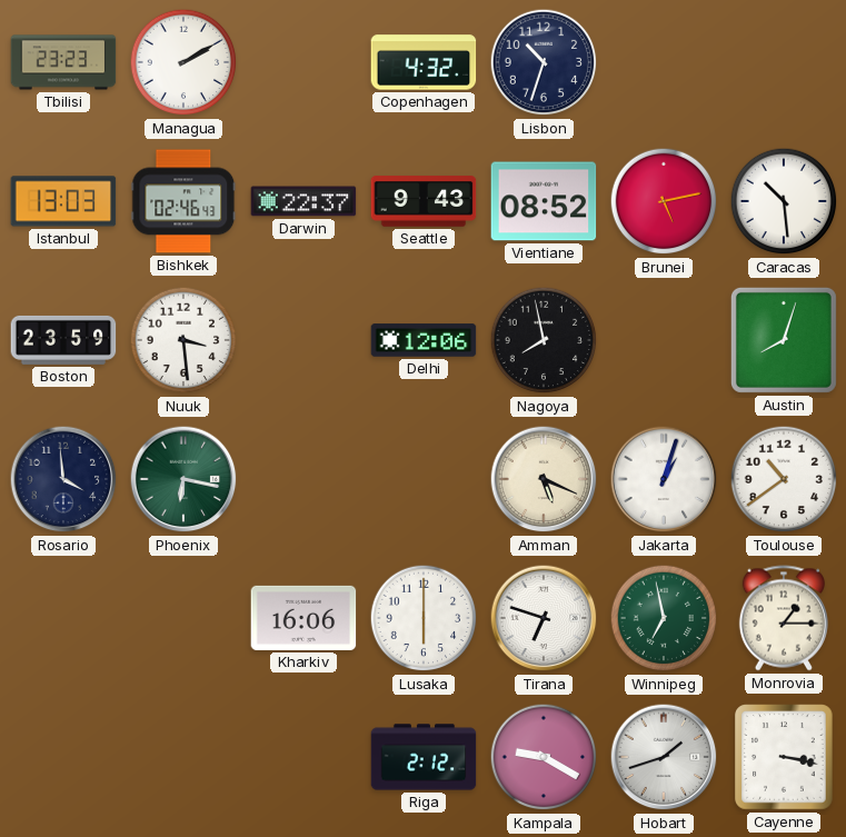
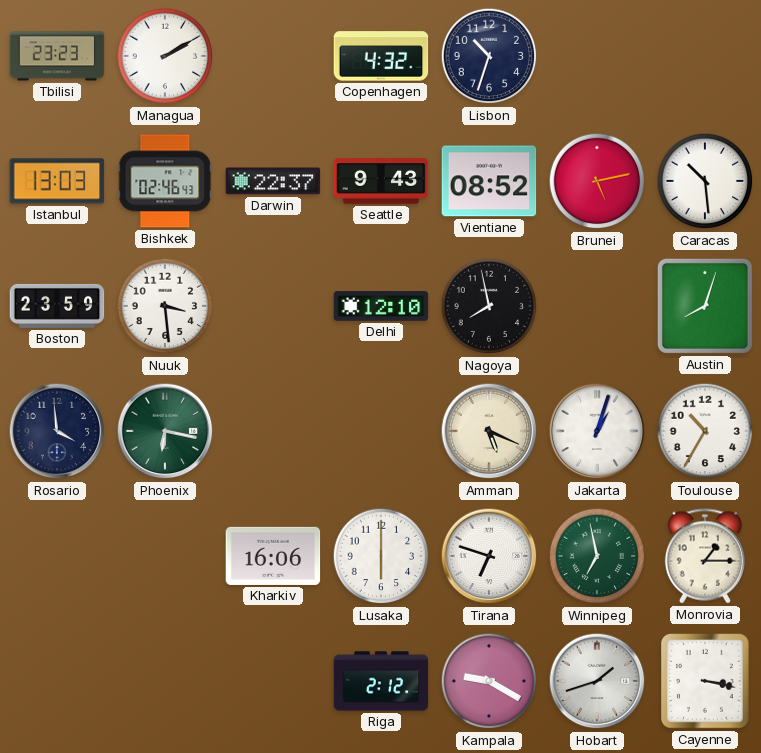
Delhi: 12:06 -> 12:10
Toulouse: 10:39 -> 10:35
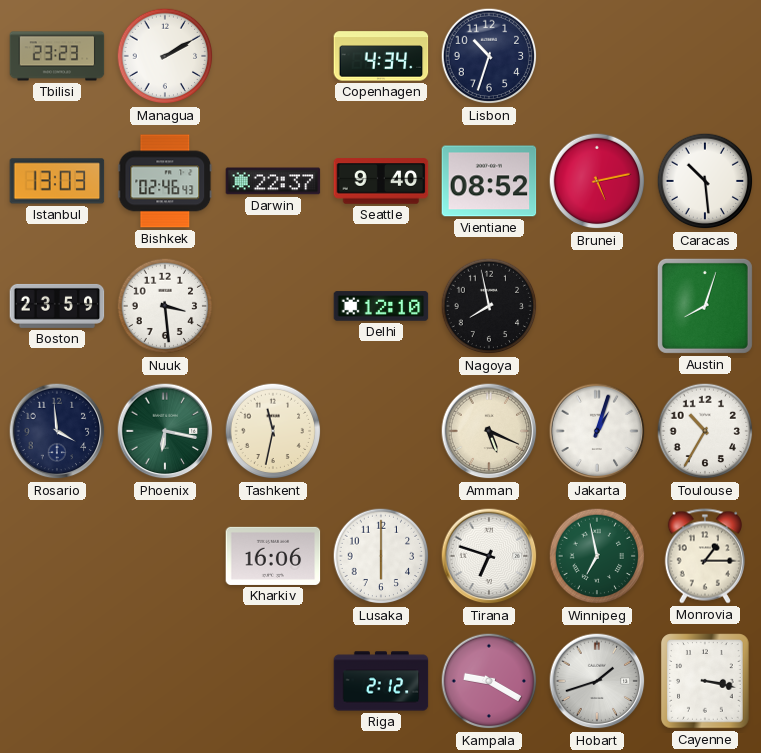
Copenhagen: 4:32 -> 4:34
Seattle: 9:43 -> 9:40
Tashkent: none -> 11:32
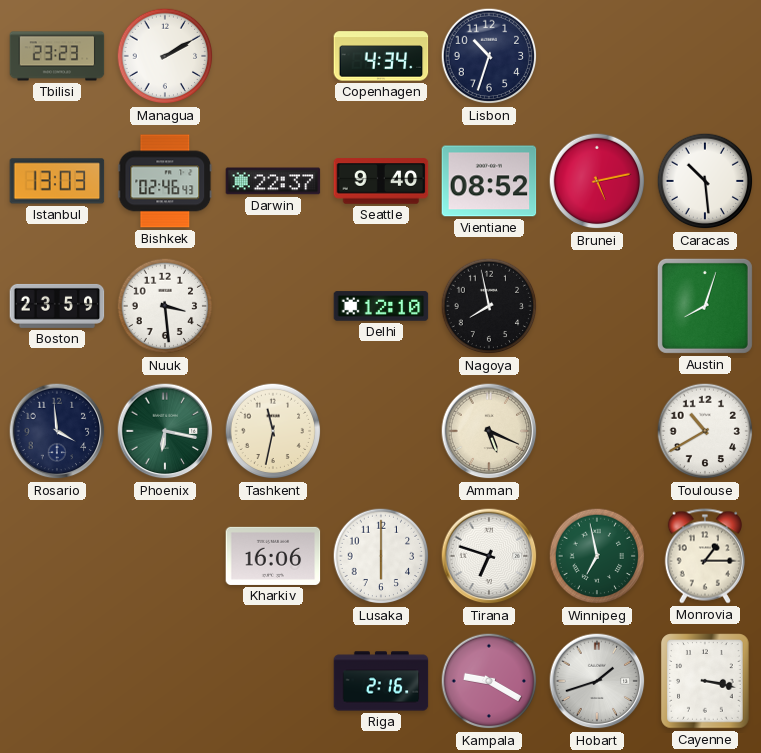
Jakarta: 1:03 -> none
Toulouse: 10:35 -> 10:40
Riga: 2:12 -> 2:16
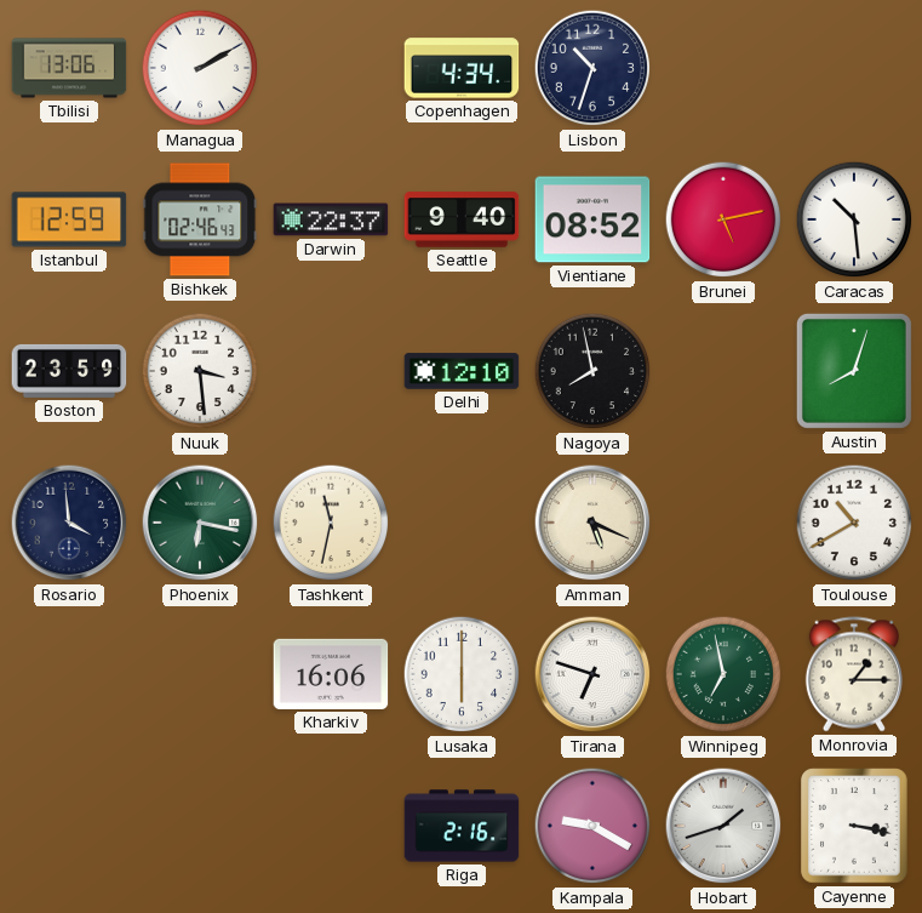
Tbilisi: 23:23 -> 13:06
Istanbul: 13:03 -> 12:59
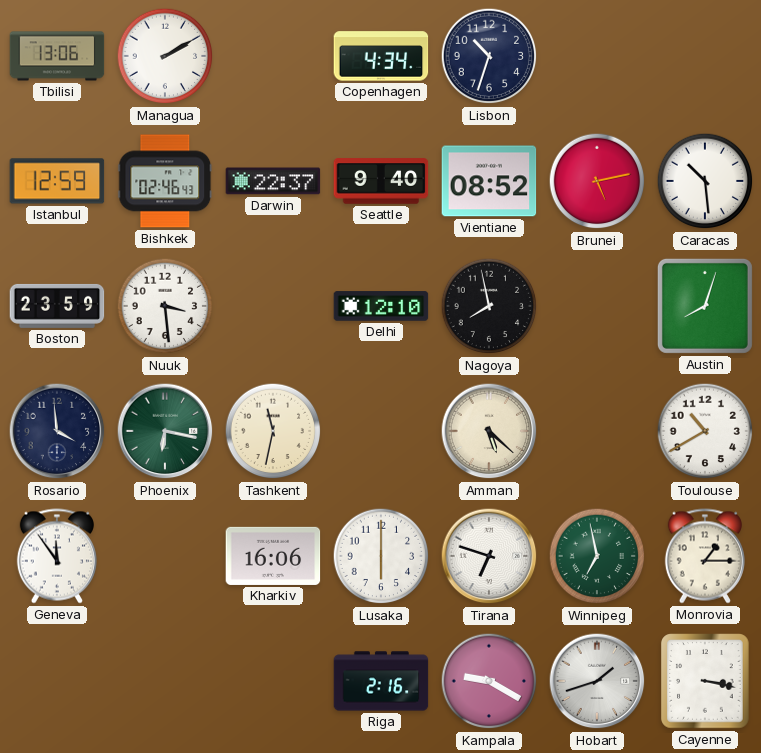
Amman: 5:19 -> 5:22
Geneva: none -> 11:54
